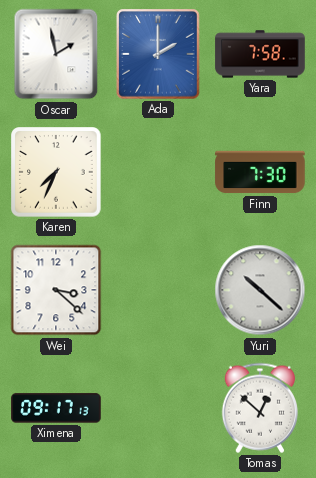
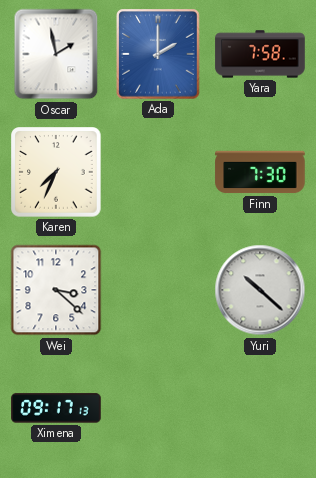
Tomas: 12:52 -> none
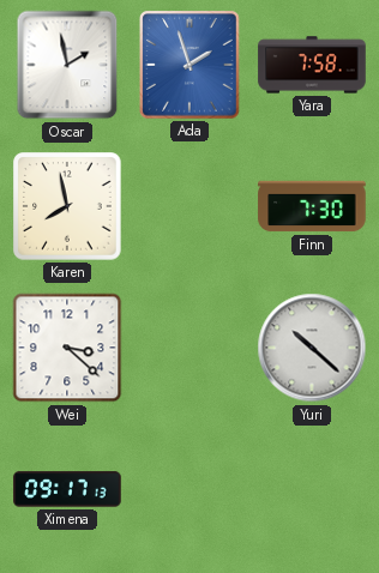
Ada: 2:00 -> 1:57
Karen: 7:34 -> 7:58
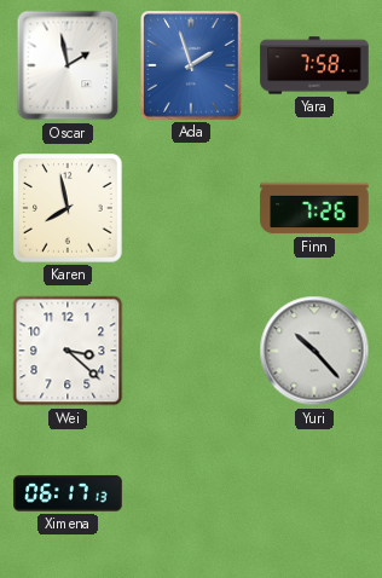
Finn: 7:30 -> 7:26
Yuri: 10:22 -> 10:23
Ximena: 09:17 -> 06:17
